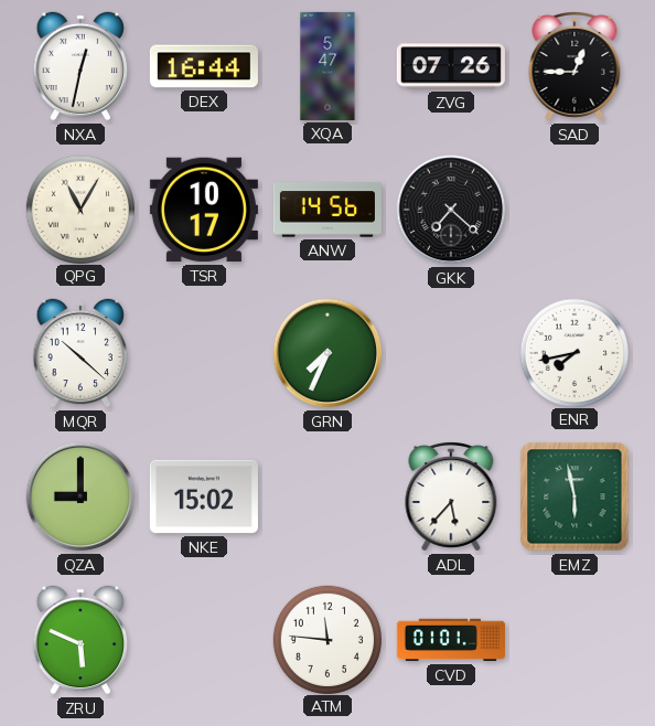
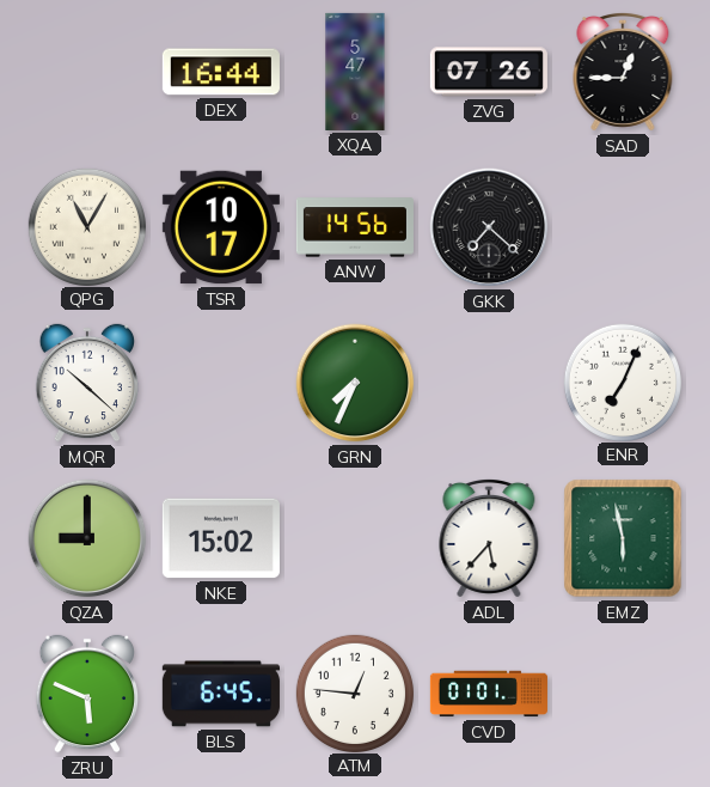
NXA: 12:32 -> none
ENR: 7:43 -> 7:04
BLS: none -> 6:45
ATM: 11:46 -> 12:46
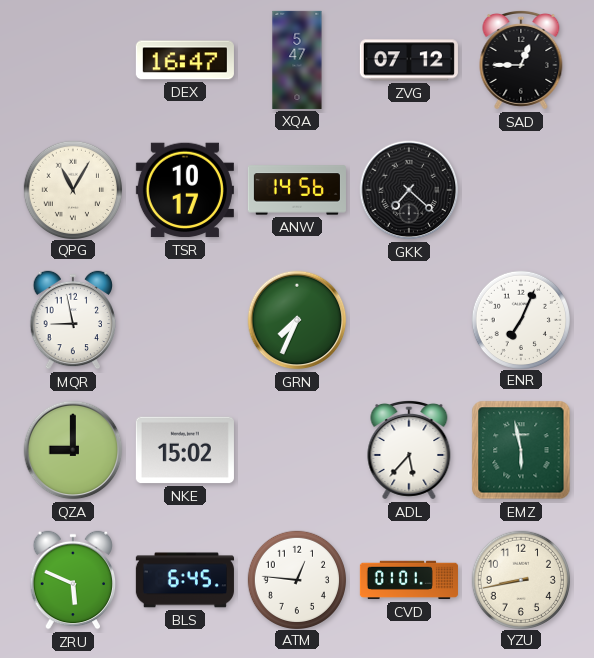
DEX: 16:44 -> 16:47
ZVG: 07:26 -> 07:12
MQR: 10:22 -> 8:58
YZU: none -> 8:43
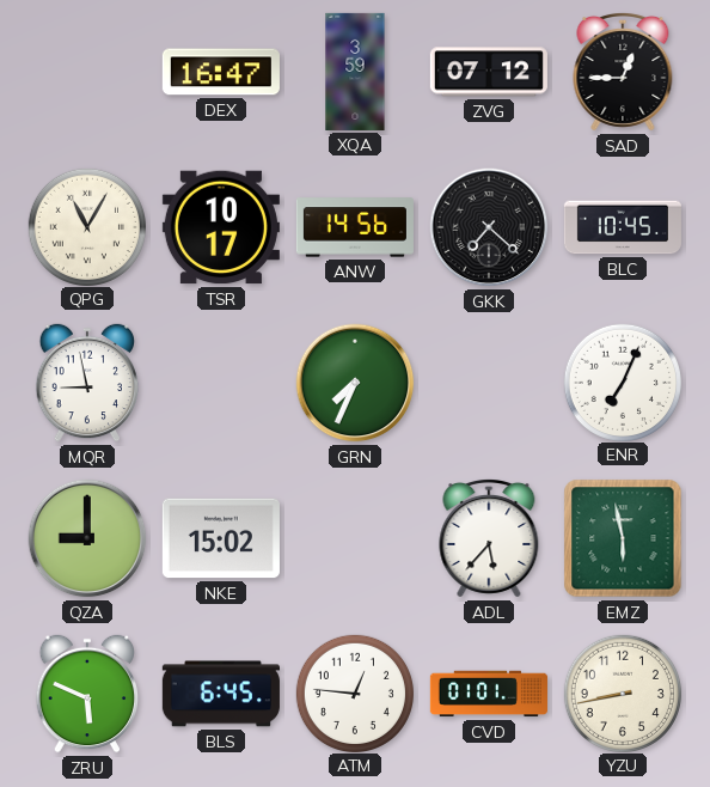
XQA: 5:47 -> 3:59
BLC: none -> 10:45
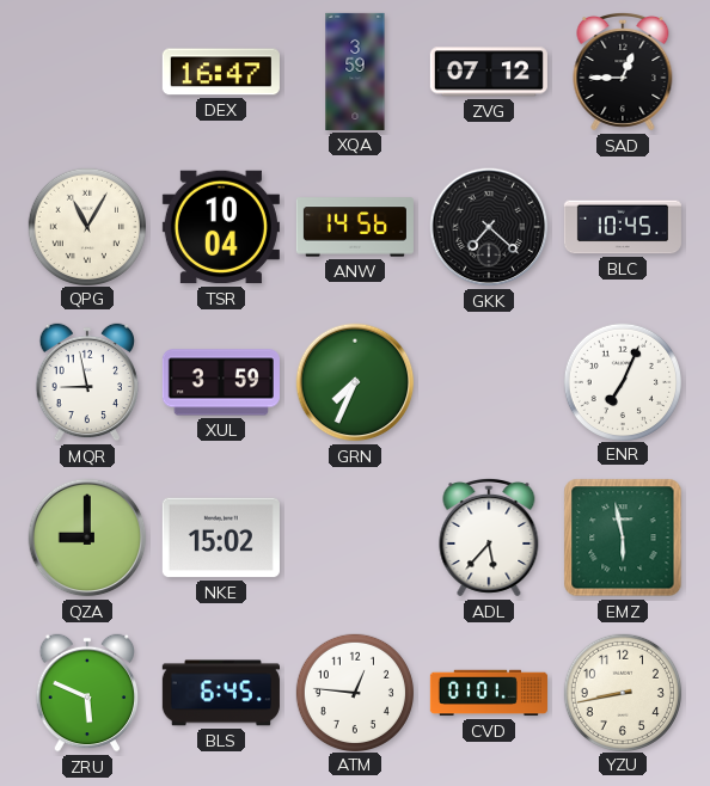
TSR: 10:17 -> 10:04
XUL: none -> 3:59
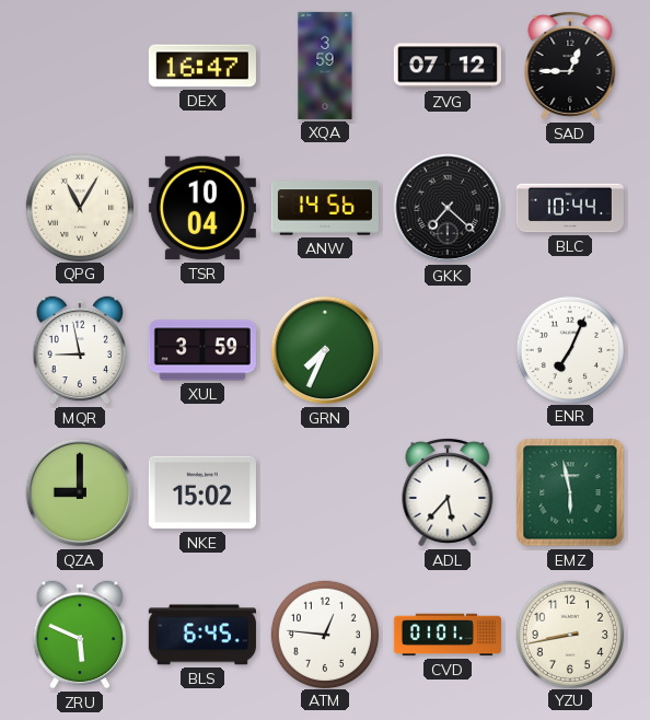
BLC: 10:45 -> 10:44
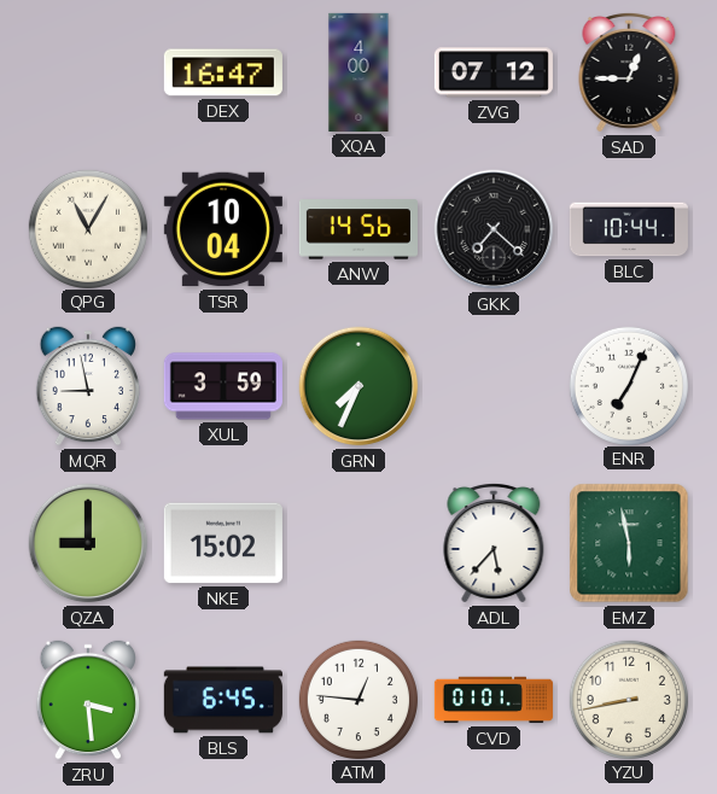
XQA: 3:59 -> 4:00
ZRU: 5:49 -> 3:29
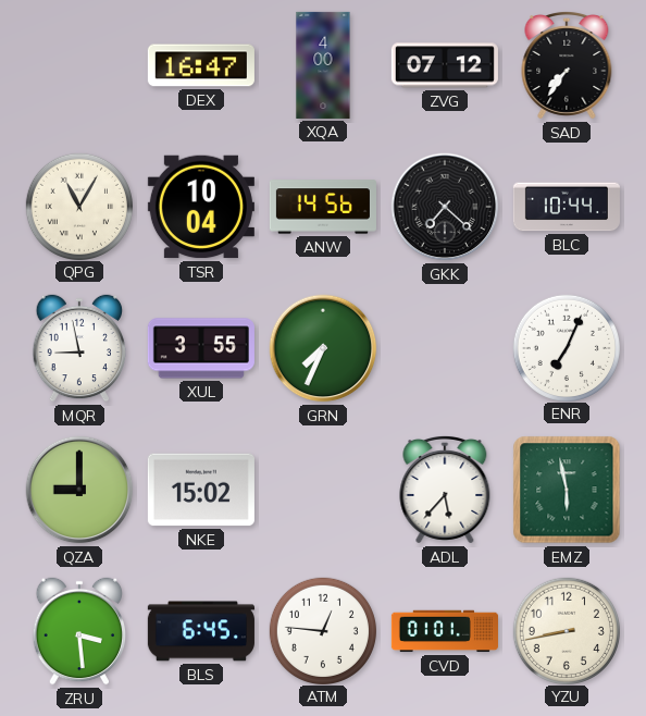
SAD: 12:45 -> 7:36
XUL: 3:59 -> 3:55
